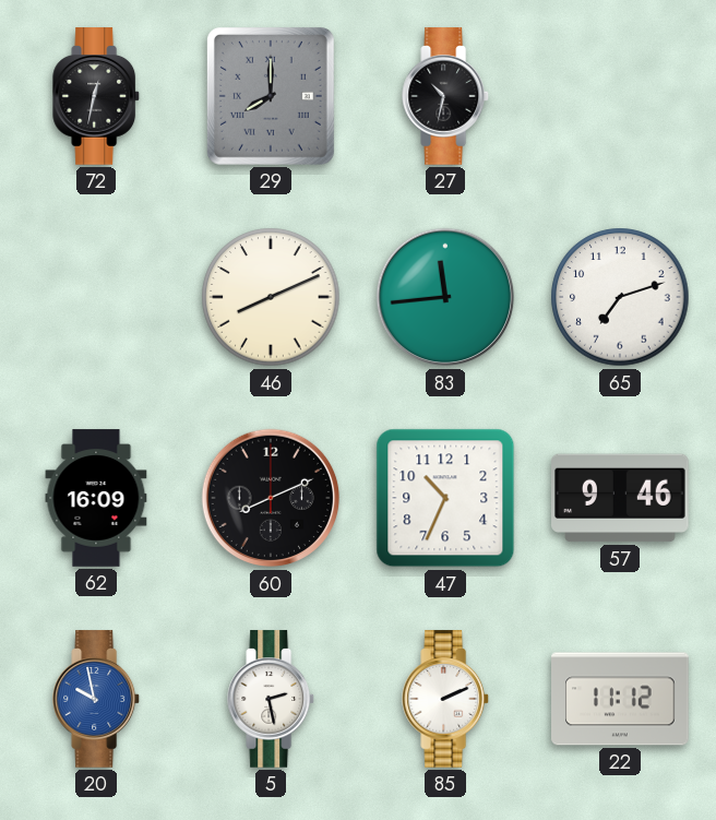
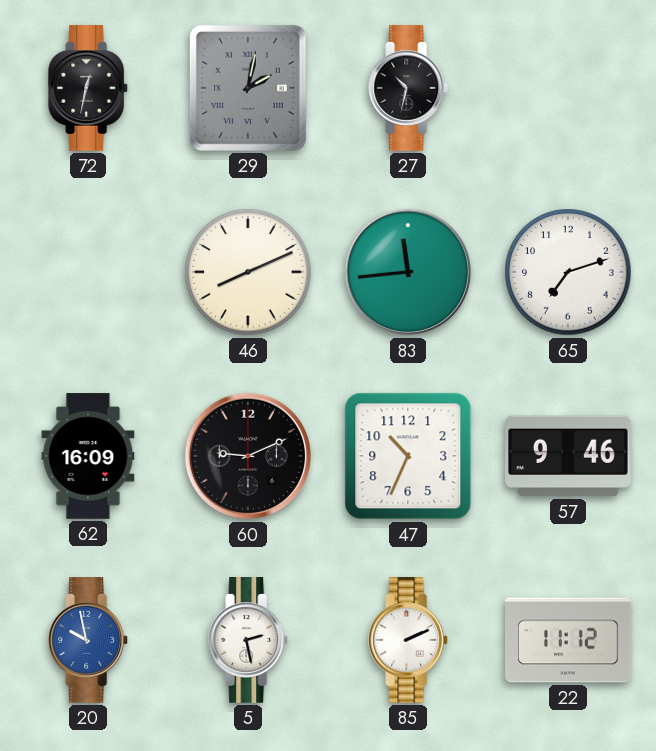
29: 8:00 -> 2:02
60: 8:11 -> 9:11
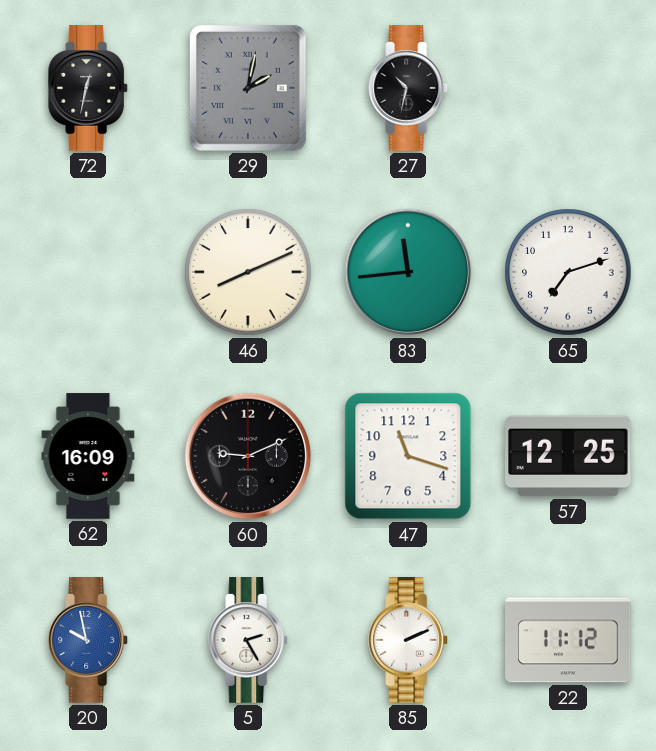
47: 10:34 -> 11:18
57: 9:46 -> 12:25
5: 2:28 -> 2:25
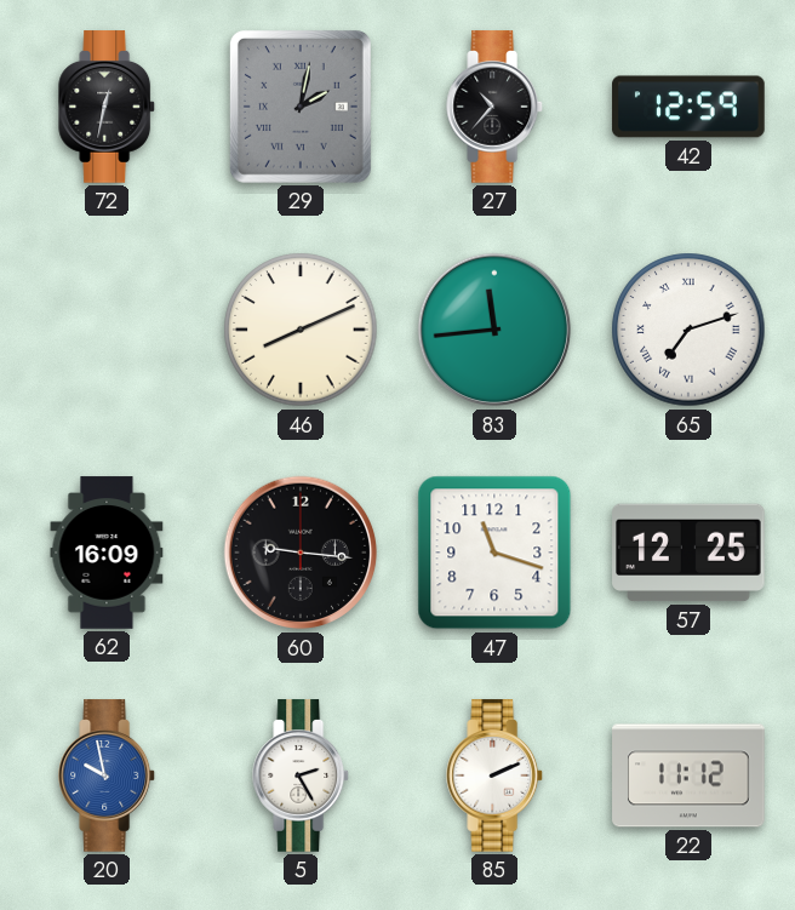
27: 10:32 -> 10:37
42: none -> 12:59
65 numerals: Arabic -> Roman
60: 9:11 -> 9:16
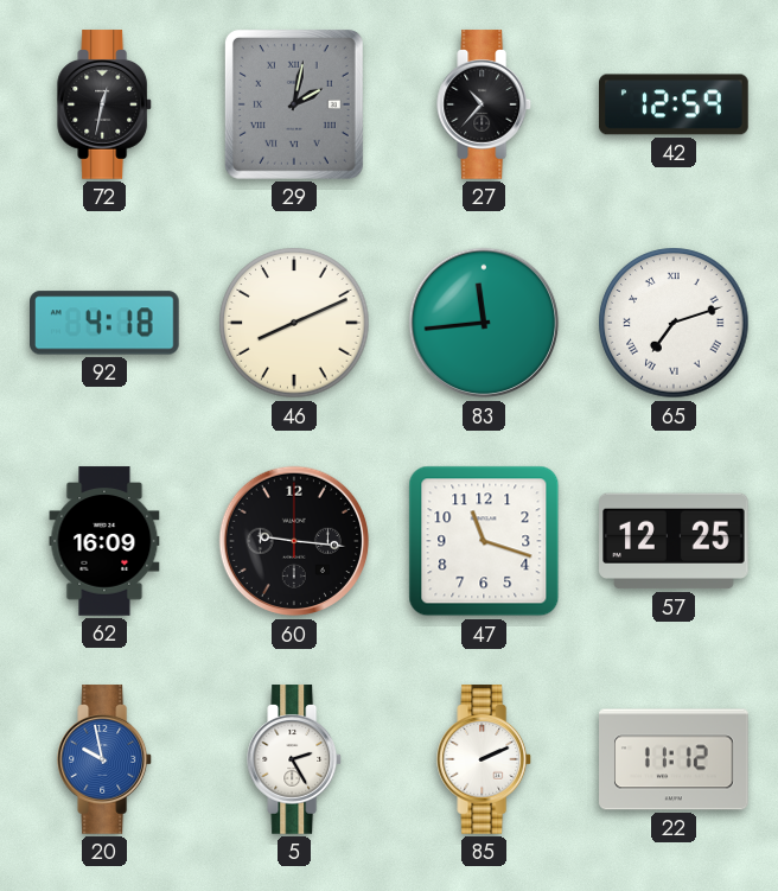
92: none -> 4:18
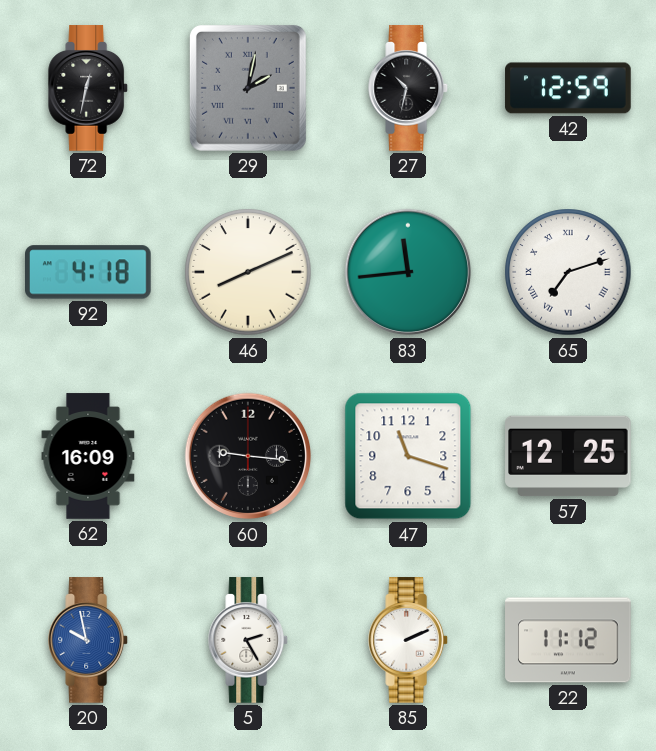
27: 10:37 -> 10:32
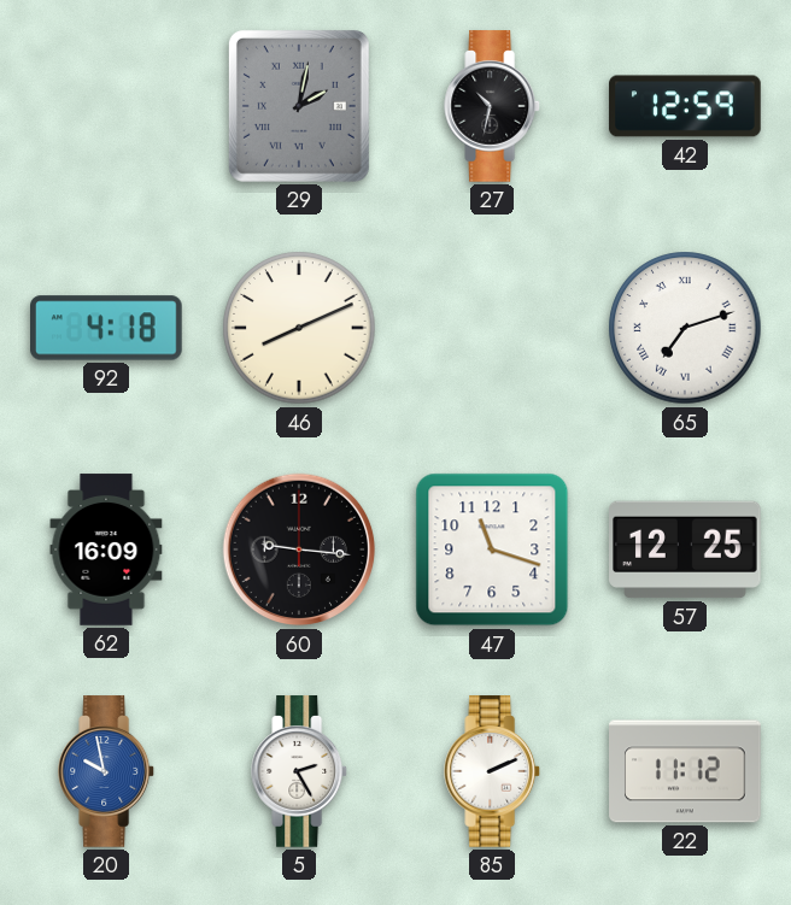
72: 12:32 -> none
83: 11:44 -> none
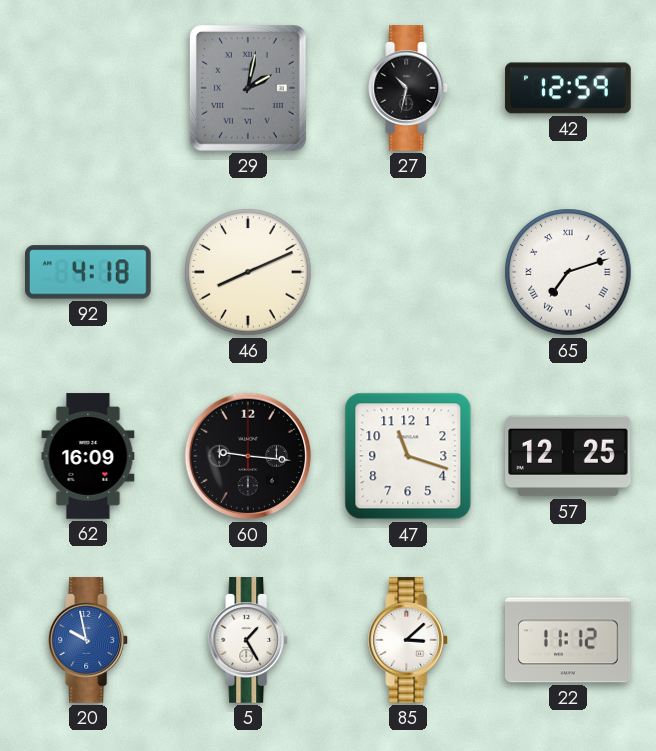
5: 2:25 -> 1:25
85: 2:11 -> 3:08
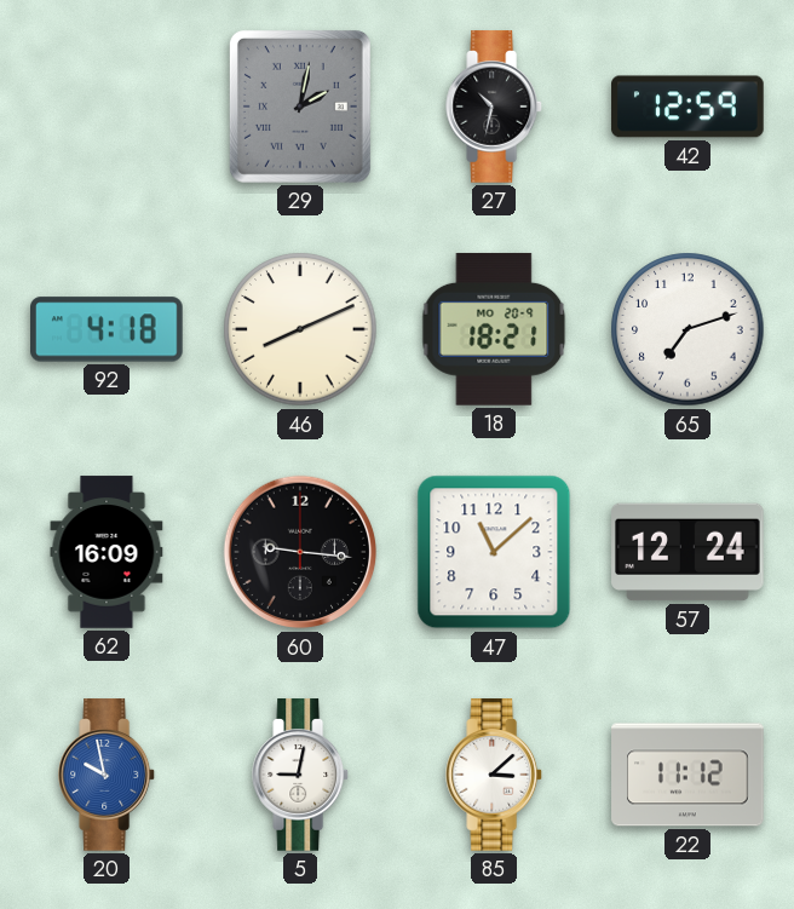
18: none -> 18:21
65 numerals: Roman -> Arabic
47: 11:18 -> 11:08
57: 12:25 -> 12:24
5: 1:25 -> 9:02
